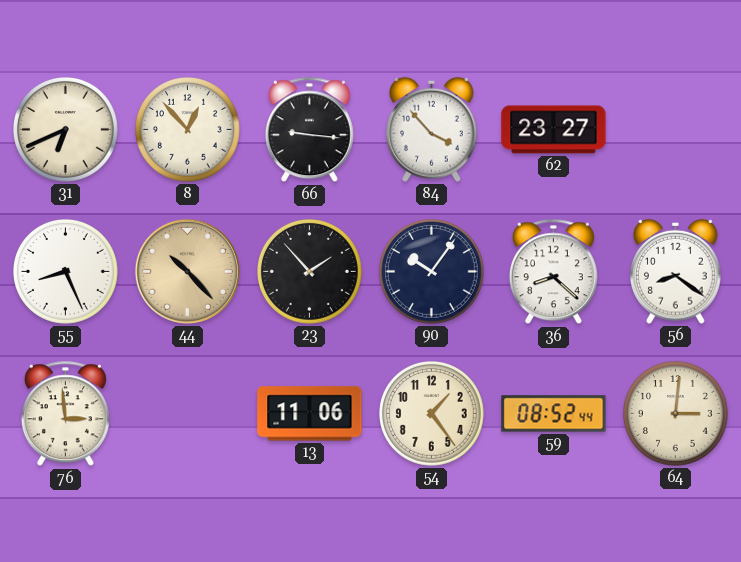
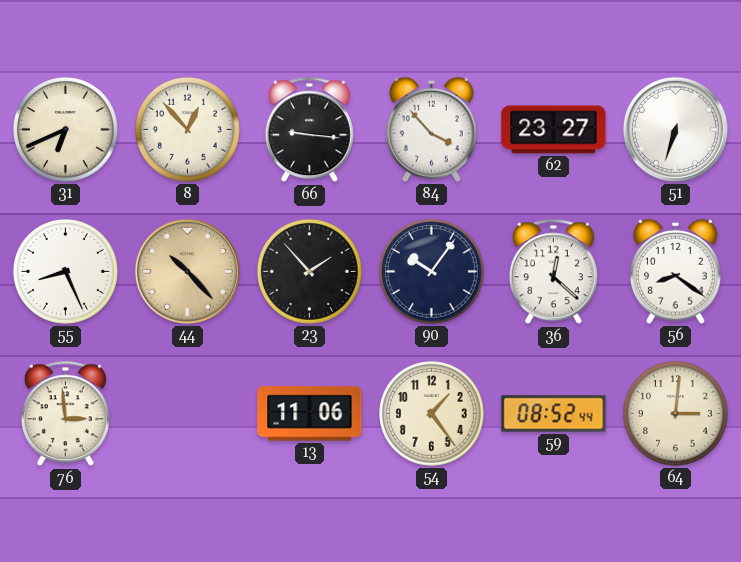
51: none -> 6:33
36: 8:22 -> 12:22
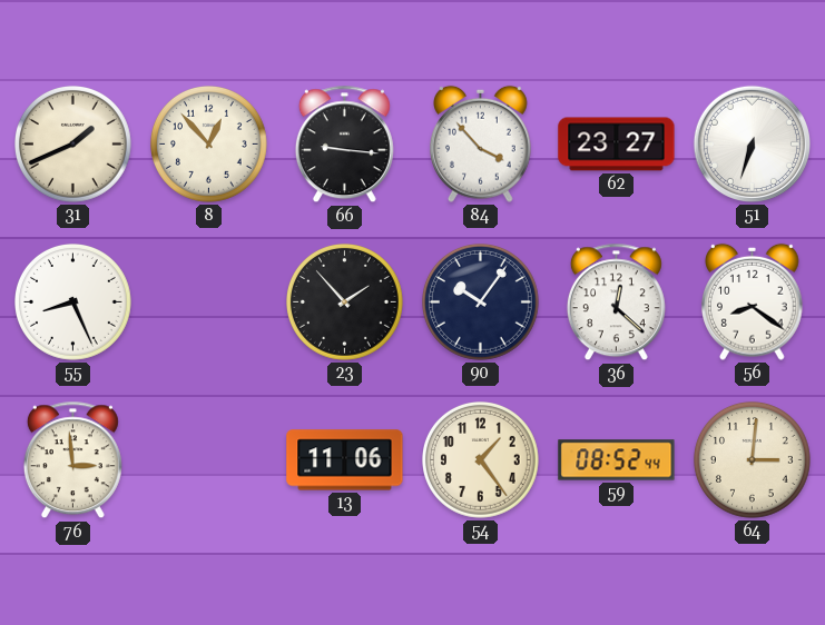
31: 6:41 -> 1:41
44: 10:23 -> none
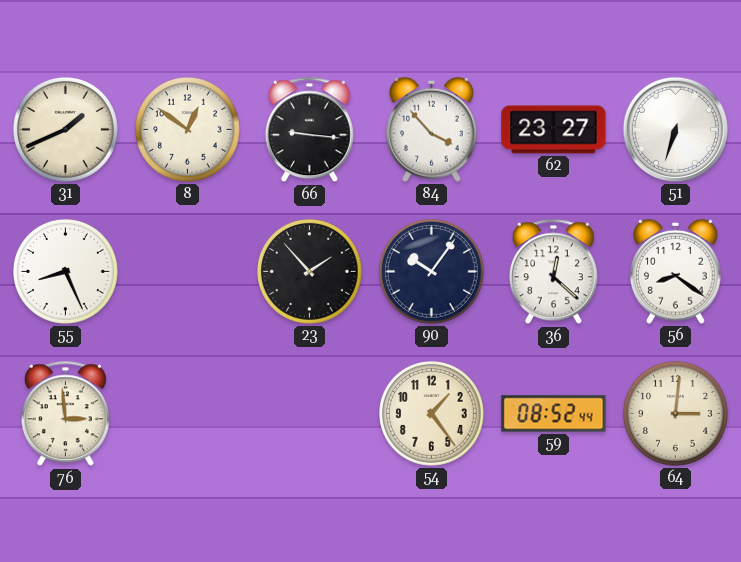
8: 12:53 -> 12:51
13: 11:06 -> none
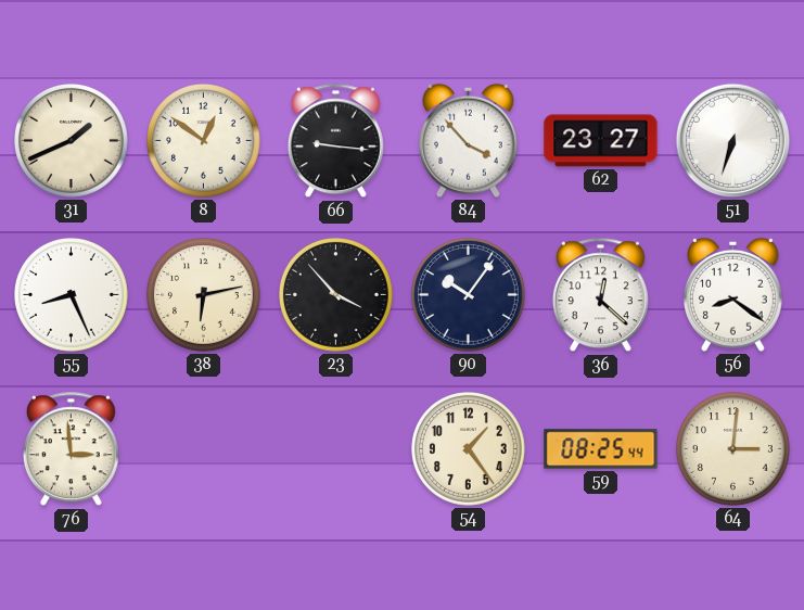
38: none -> 6:13
23: 1:53 -> 3:53
59: 08:52 -> 08:25
